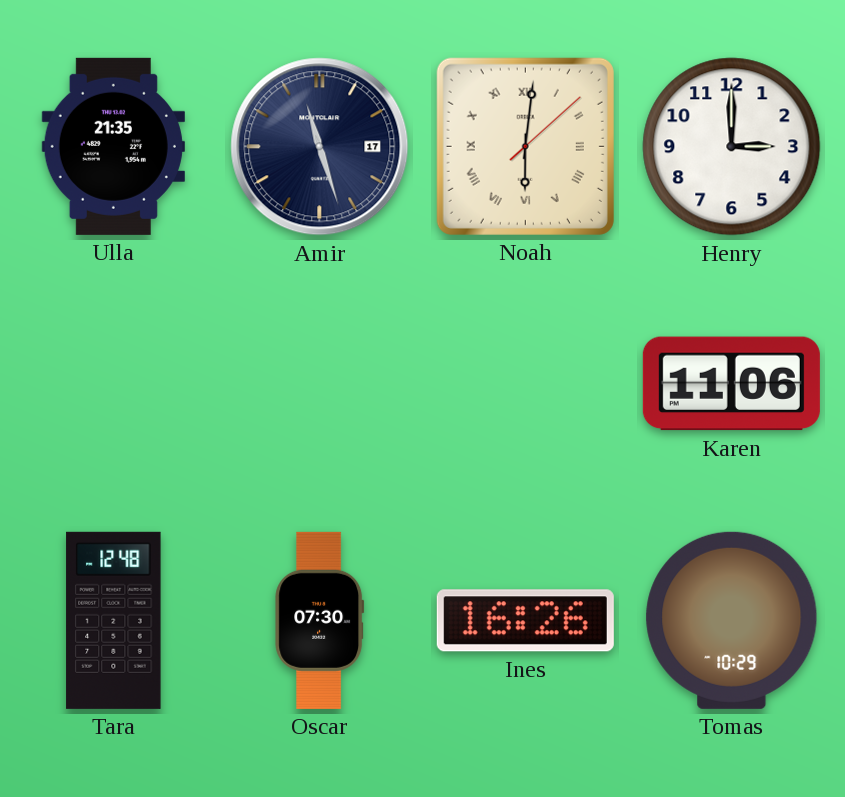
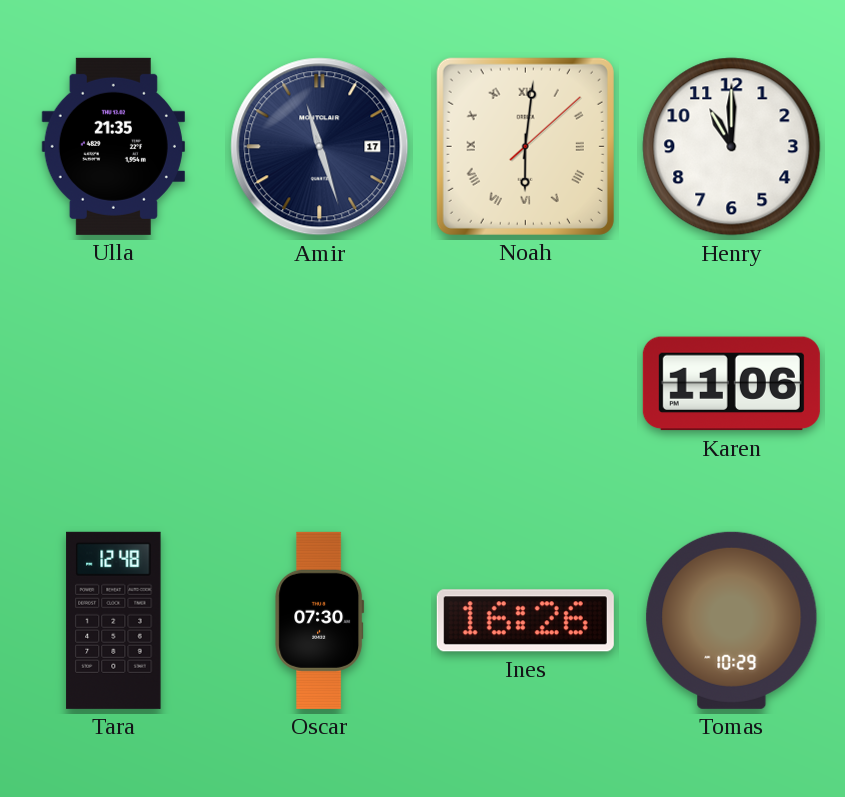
Henry: 3:00 -> 11:00
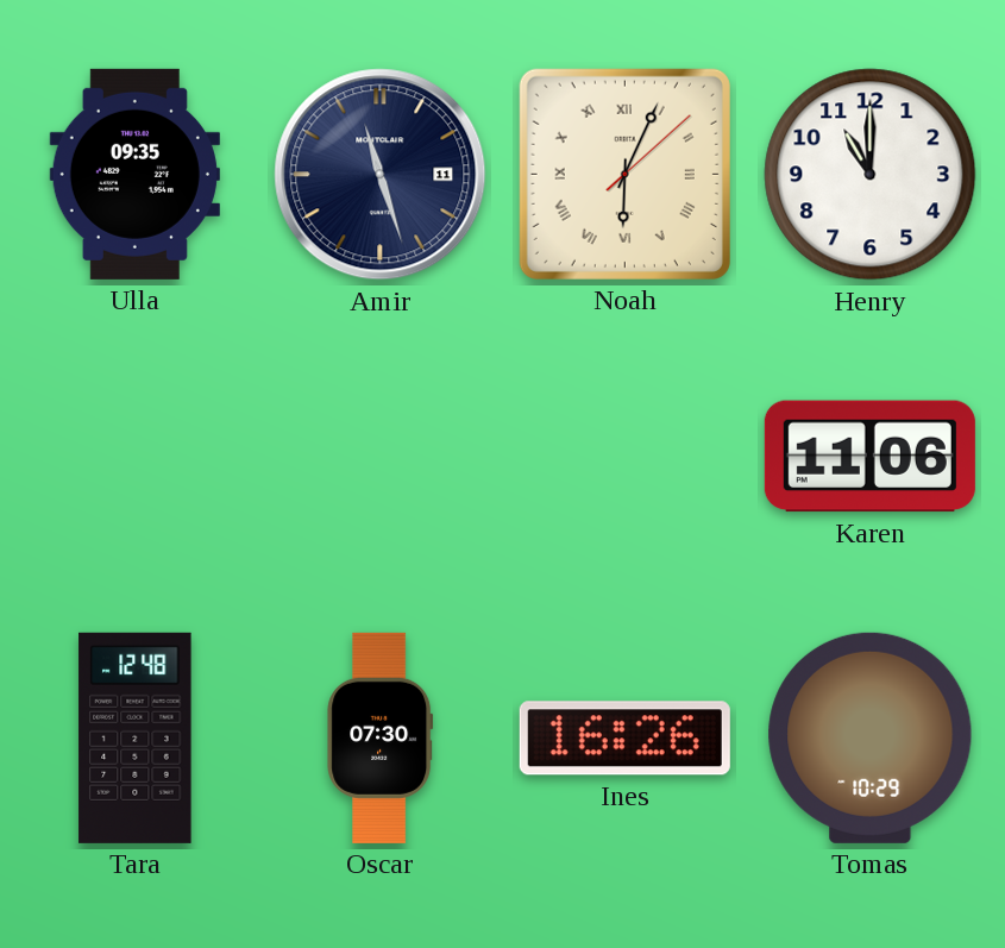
Ulla: 21:35 -> 09:35
Amir date: 17 -> 11
Noah: 6:01 -> 6:04
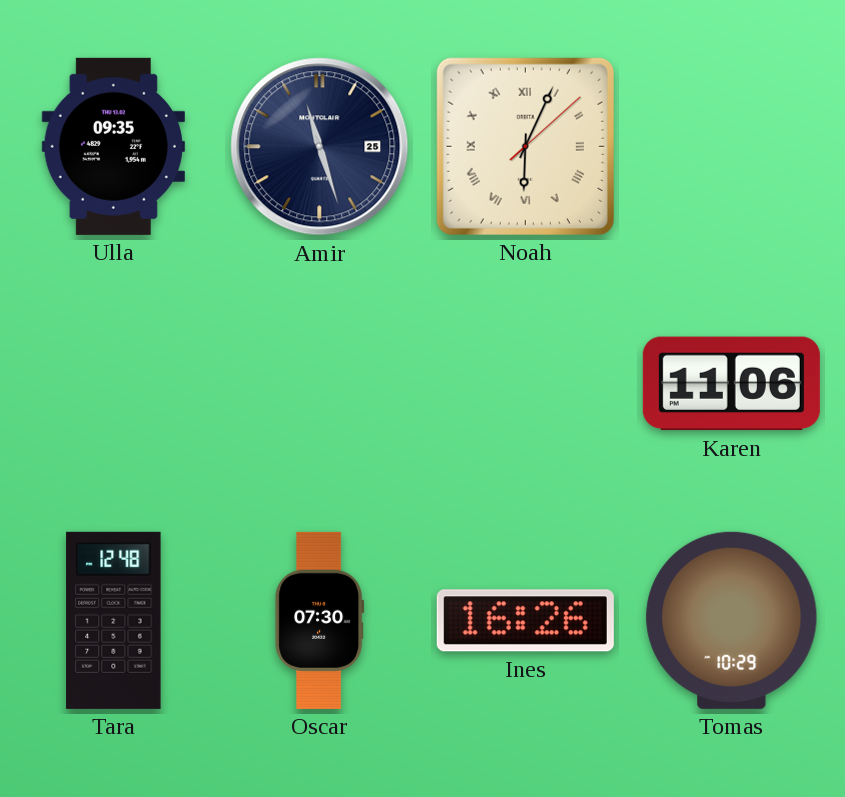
Amir date: 11 -> 25
Henry: 11:00 -> none
